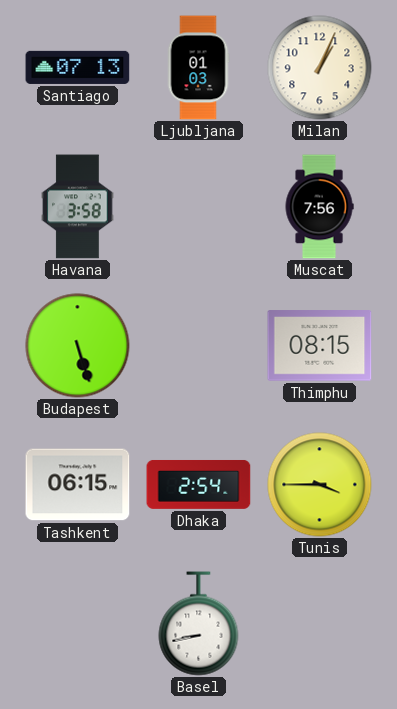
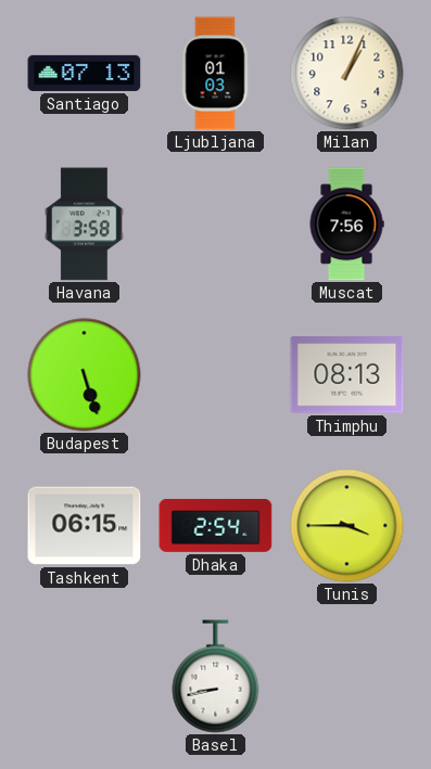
Thimphu: 08:15 -> 08:13
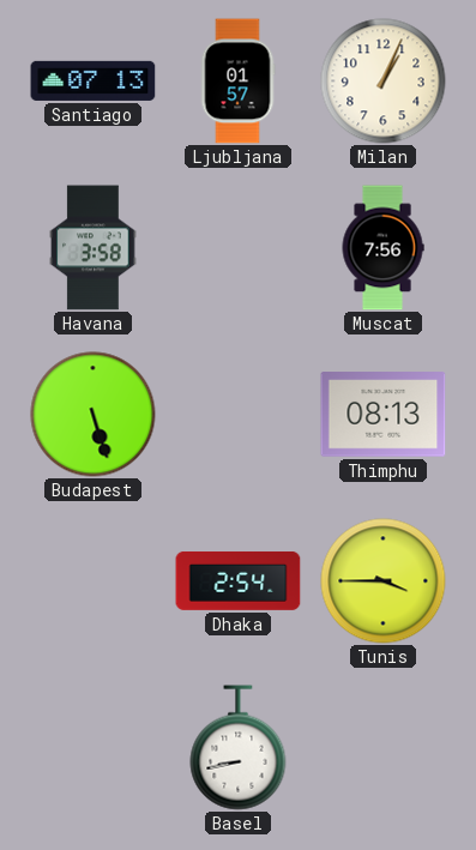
Ljubljana: 01:03 -> 01:57
Tashkent: 06:15 -> none
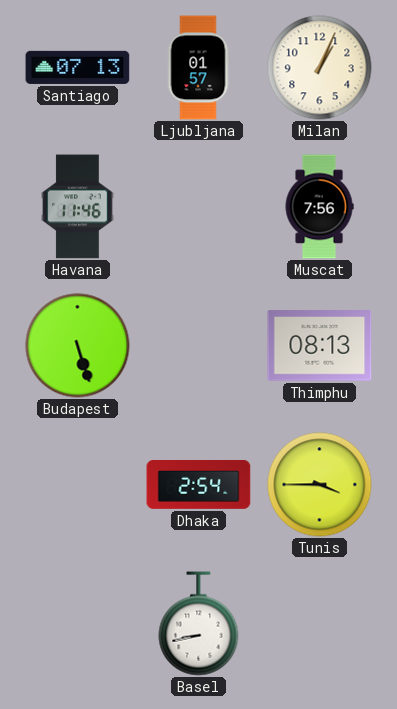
Havana: 3:58 -> 11:46
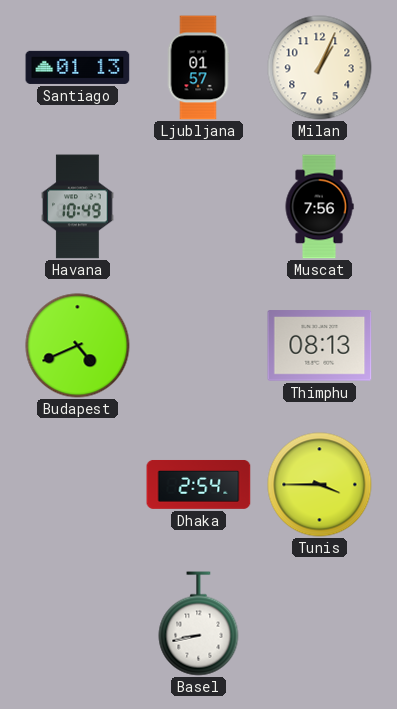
Santiago: 07:13 -> 01:13
Havana: 11:46 -> 10:49
Budapest: 5:27 -> 4:41
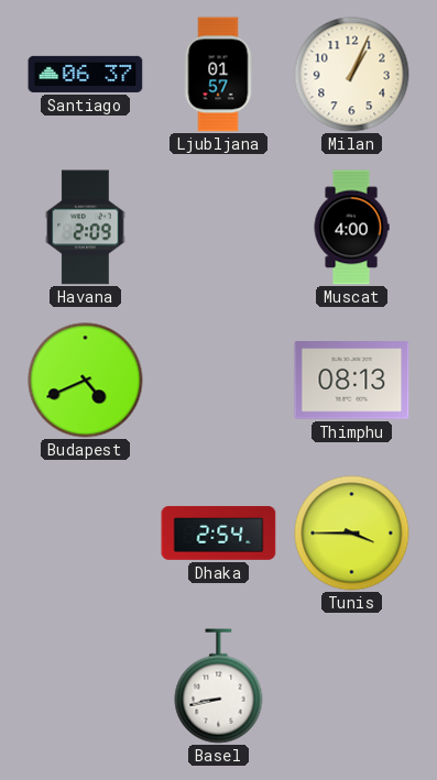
Santiago: 01:13 -> 06:37
Havana: 10:49 -> 2:09
Muscat: 7:56 -> 4:00
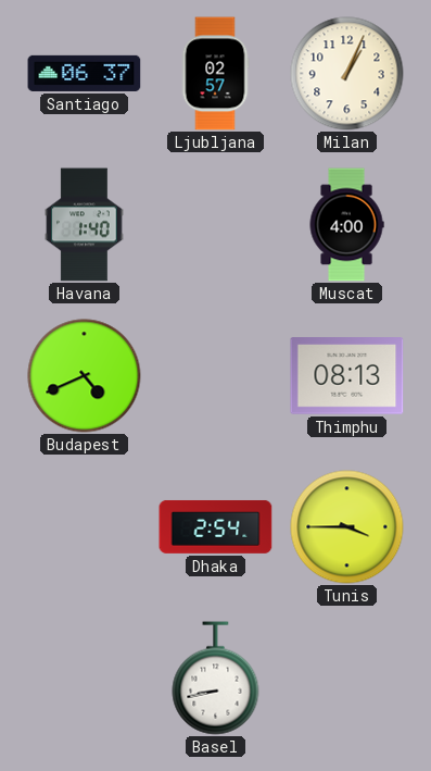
Ljubljana: 01:57 -> 02:57
Havana: 2:09 -> 1:40
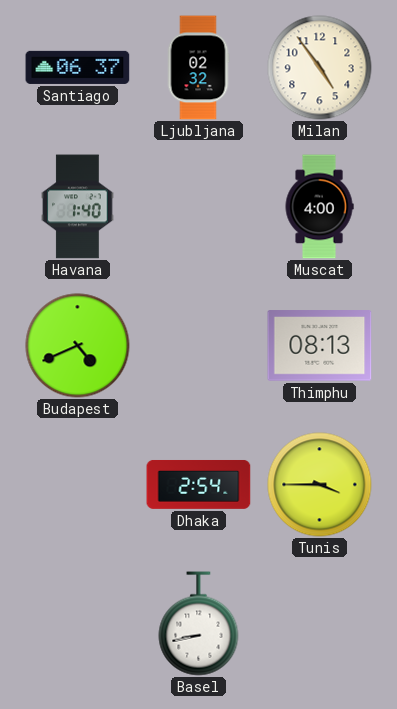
Ljubljana: 02:57 -> 02:32
Milan: 1:04 -> 4:54
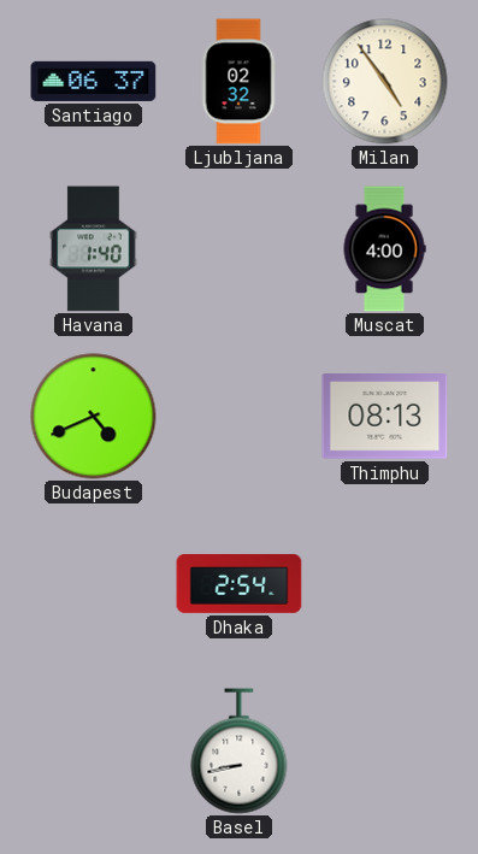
Tunis: 3:45 -> none
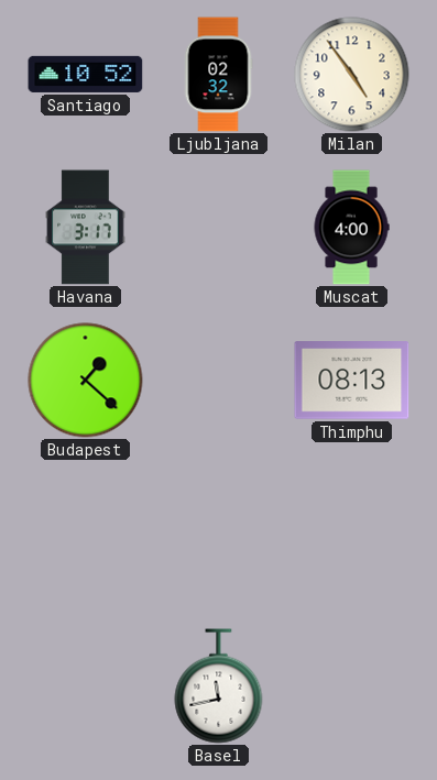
Santiago: 06:37 -> 10:52
Havana: 1:40 -> 3:17
Budapest: 4:41 -> 1:22
Dhaka: 2:54 -> none
Basel: 8:43 -> 11:43
